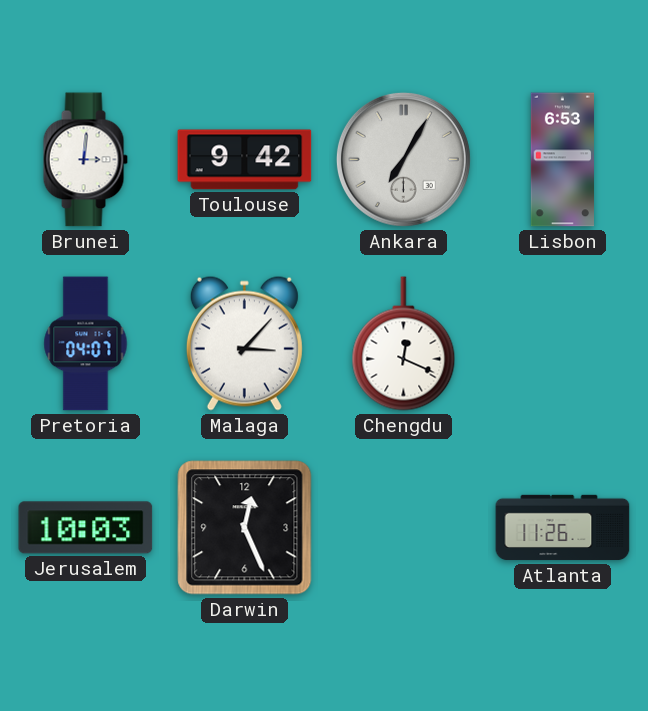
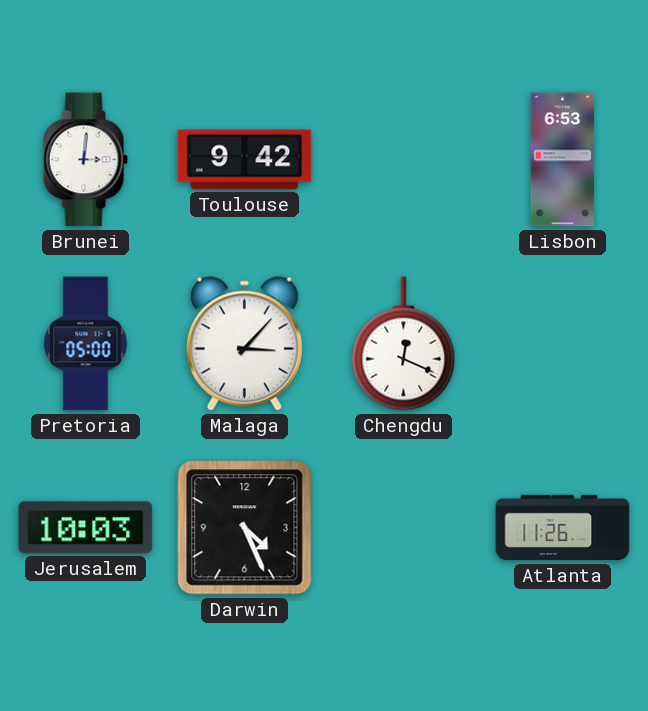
Ankara: 7:05 -> none
Pretoria: 04:07 -> 05:00
Darwin: 12:26 -> 4:26
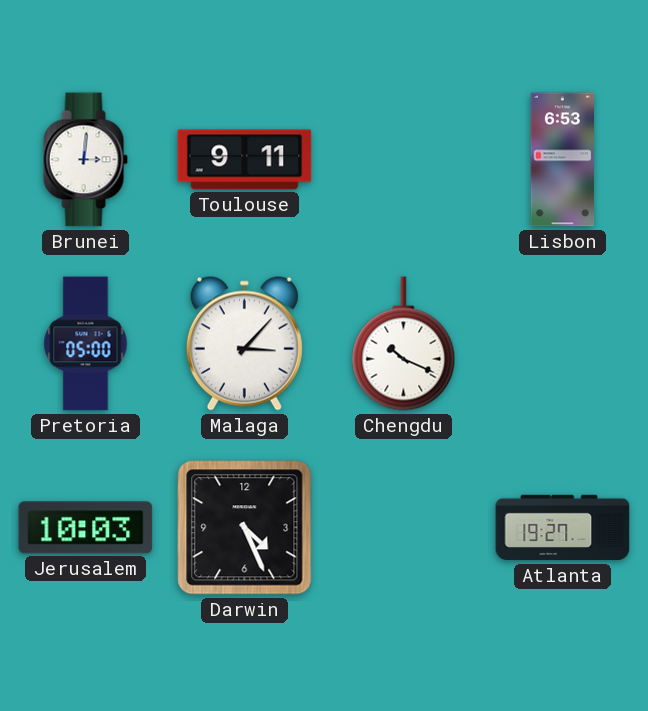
Toulouse: 9:42 -> 9:11
Chengdu: 12:19 -> 10:19
Atlanta: 11:26 -> 19:27
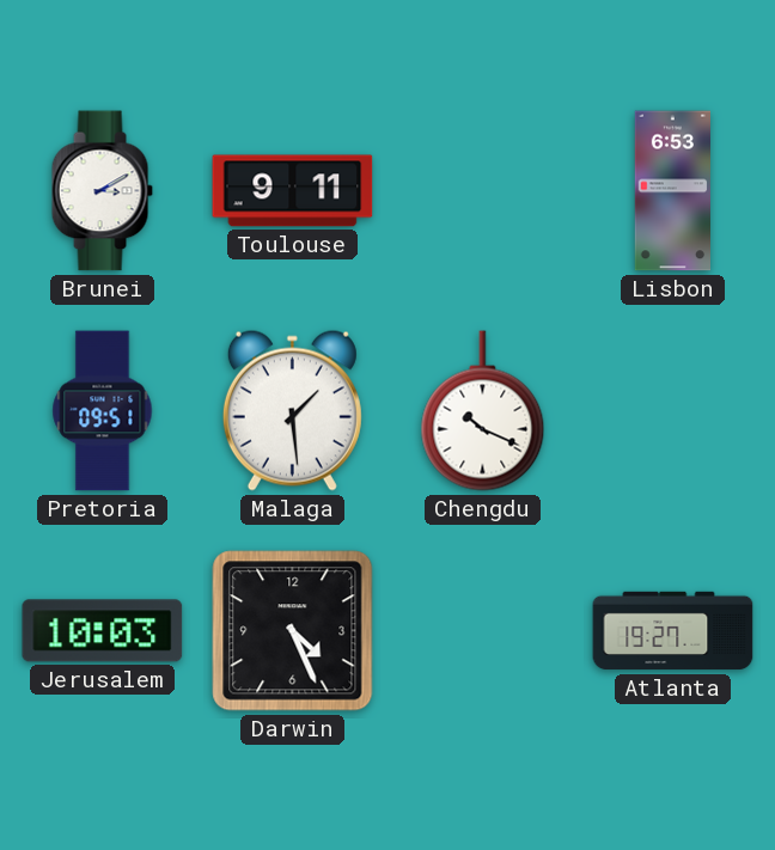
Brunei: 3:01 -> 3:10
Pretoria: 05:00 -> 09:51
Malaga: 3:07 -> 1:29
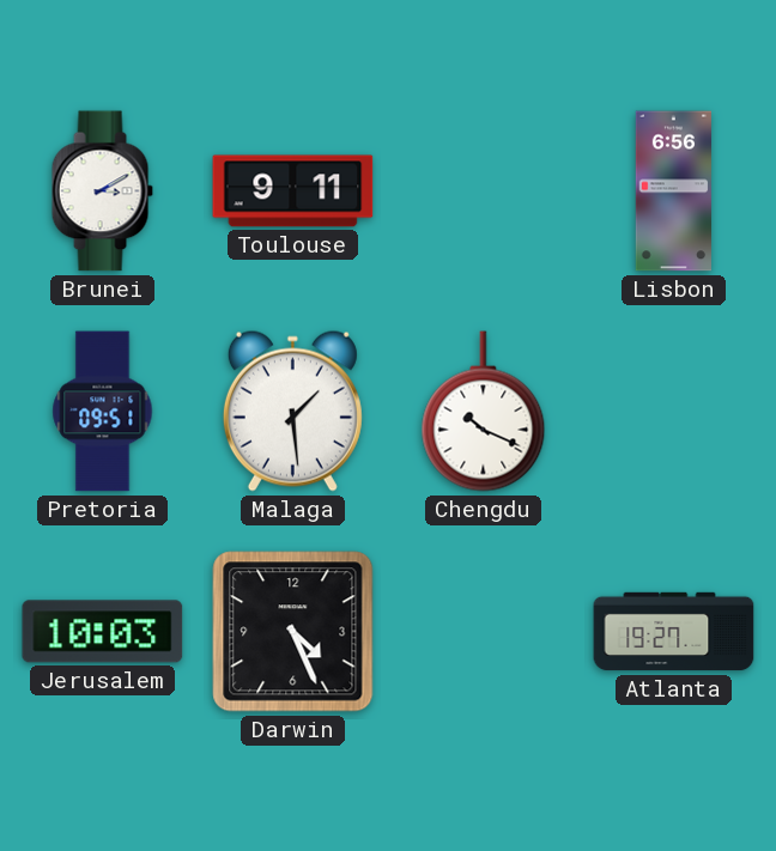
Lisbon: 6:53 -> 6:56
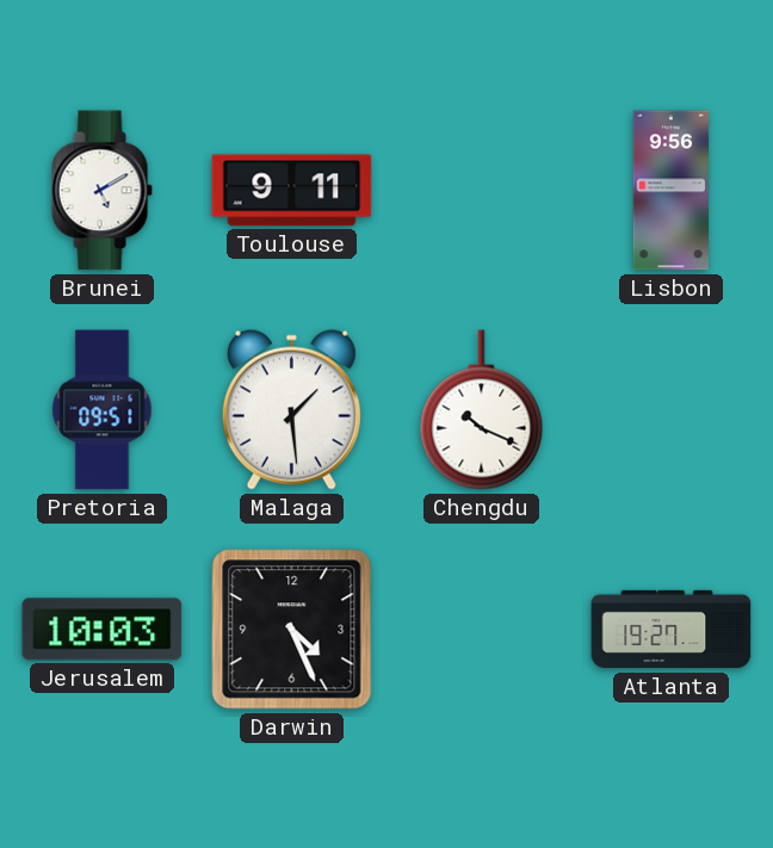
Brunei: 3:10 -> 5:10
Lisbon: 6:56 -> 9:56
